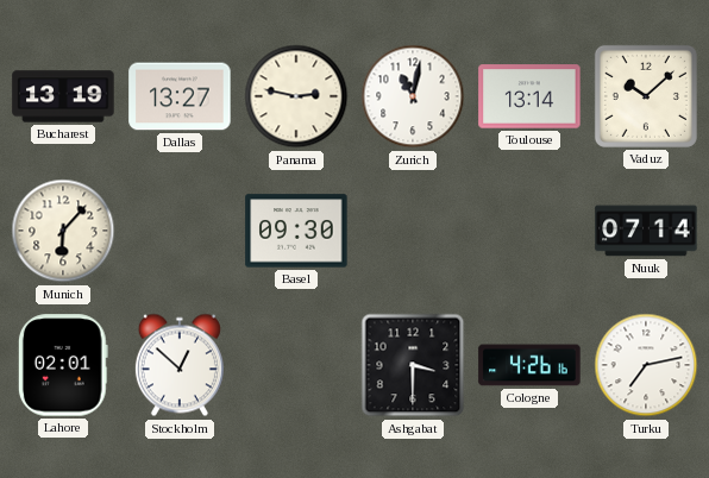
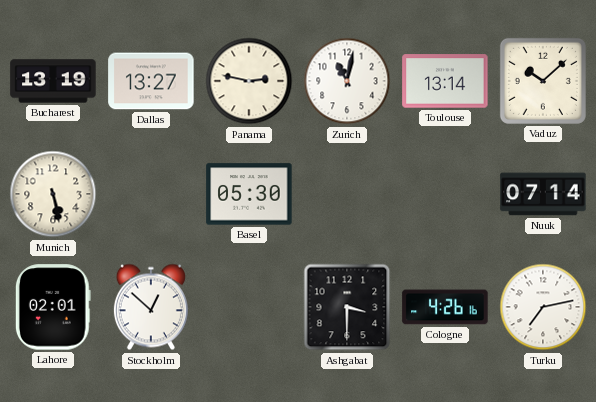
Munich: 6:07 -> 5:28
Basel: 09:30 -> 05:30
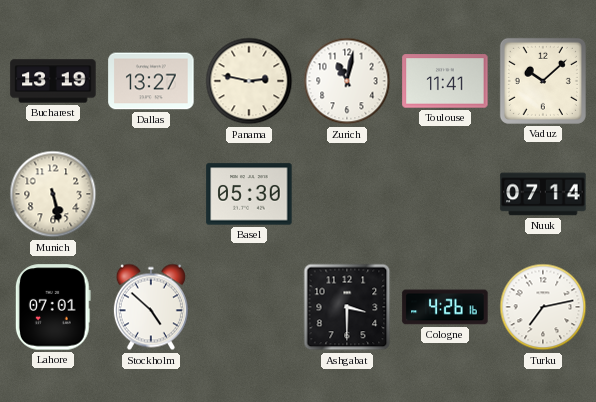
Toulouse: 13:14 -> 11:41
Lahore: 02:01 -> 07:01
Stockholm: 12:52 -> 4:52
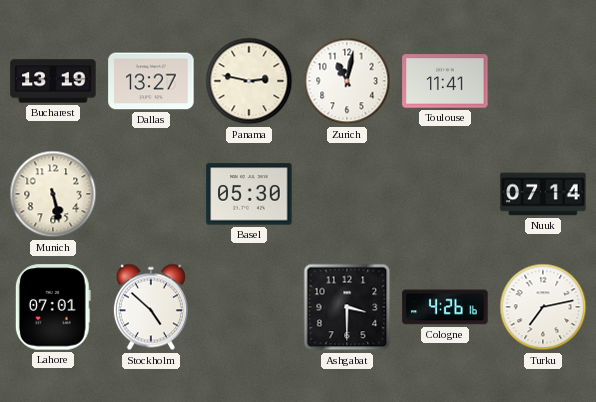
Vaduz: 10:08 -> none
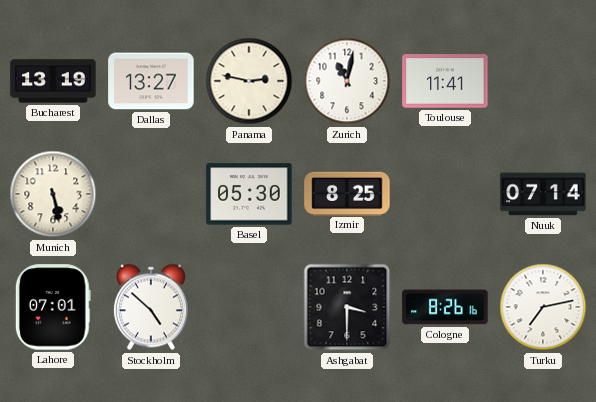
Izmir: none -> 8:25
Cologne: 4:26 -> 8:26
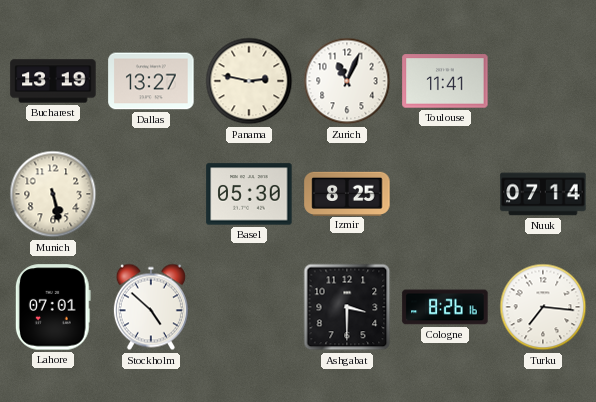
Zurich: 11:02 -> 11:04
Turku: 7:13 -> 7:16
